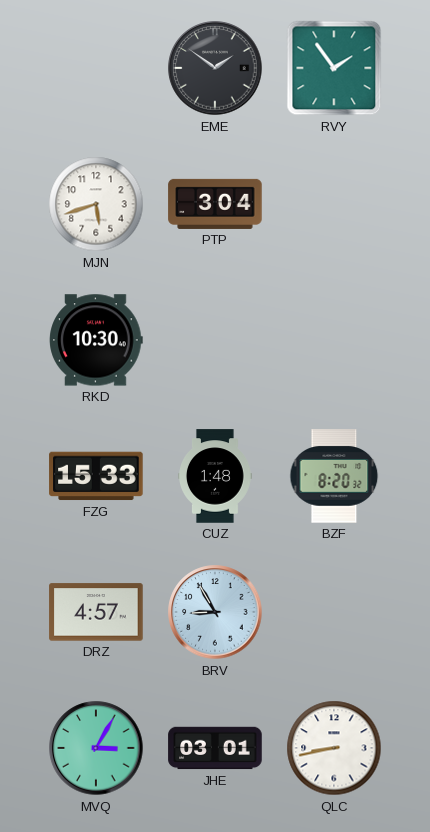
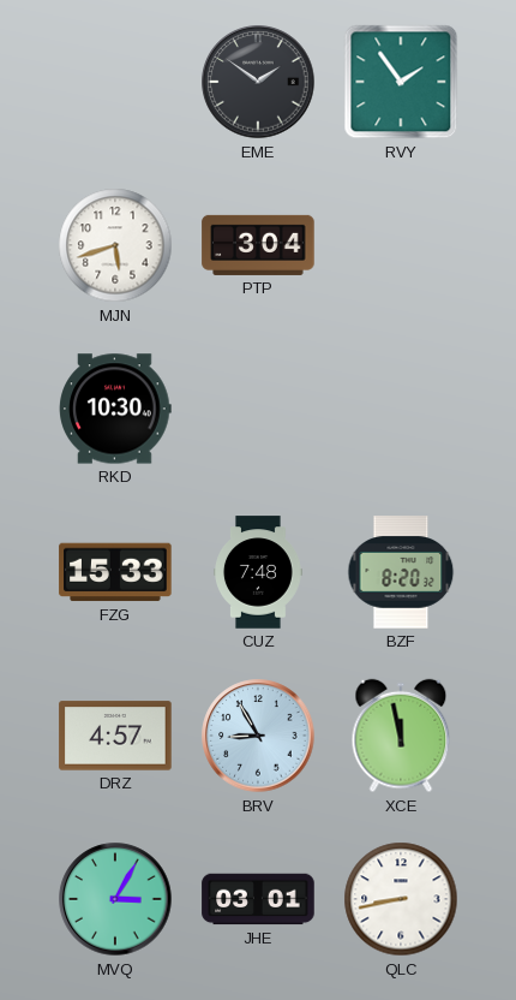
CUZ: 1:48 -> 7:48
XCE: none -> 11:58
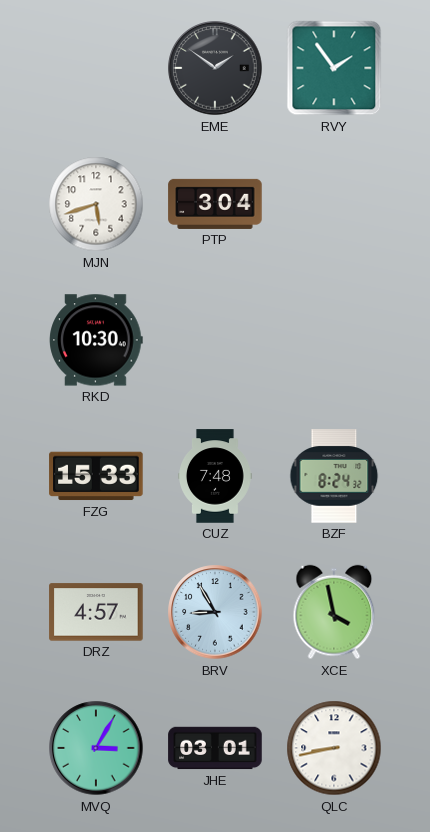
BZF: 8:20 -> 8:24
XCE: 11:58 -> 3:58
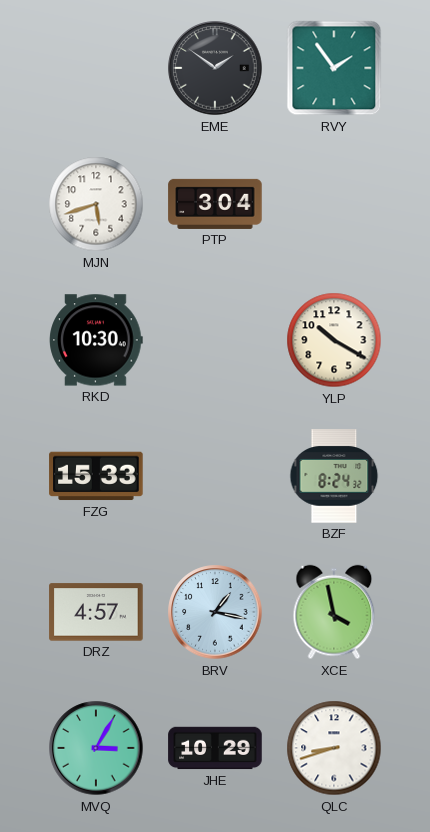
YLP: none -> 10:20
CUZ: 7:48 -> none
BRV: 8:55 -> 1:17
JHE: 03:01 -> 10:29
QLC: 8:43 -> 8:42
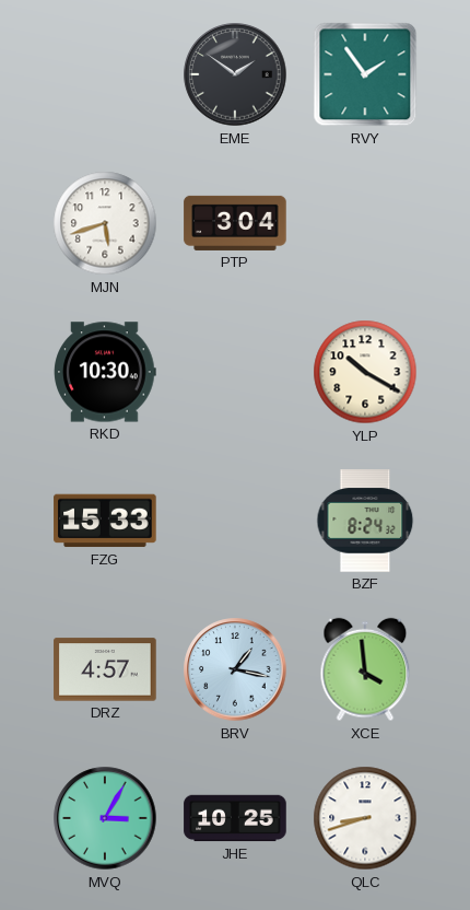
XCE: 3:58 -> 3:59
JHE: 10:29 -> 10:25
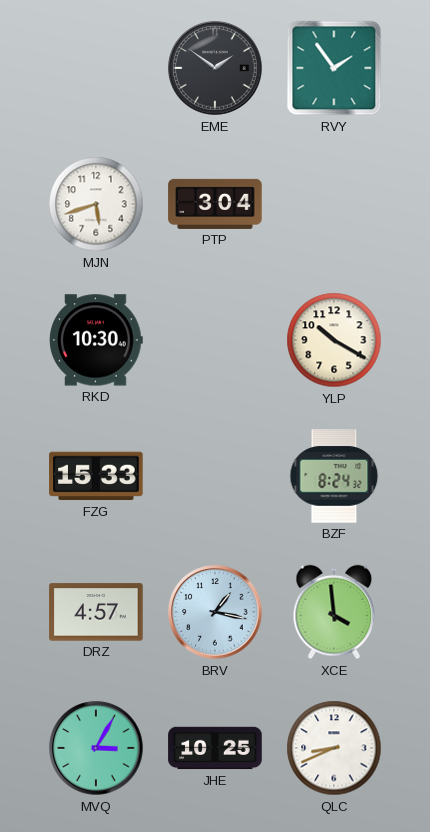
QLC: 8:42 -> 8:41
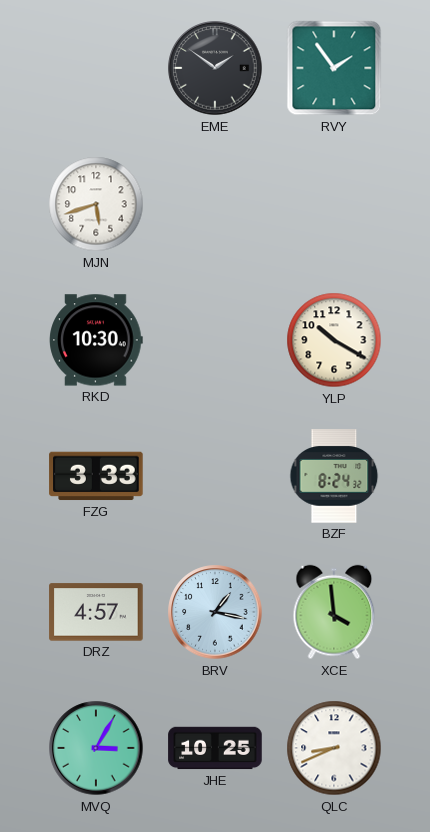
PTP: 3:04 -> none
FZG: 15:33 -> 3:33
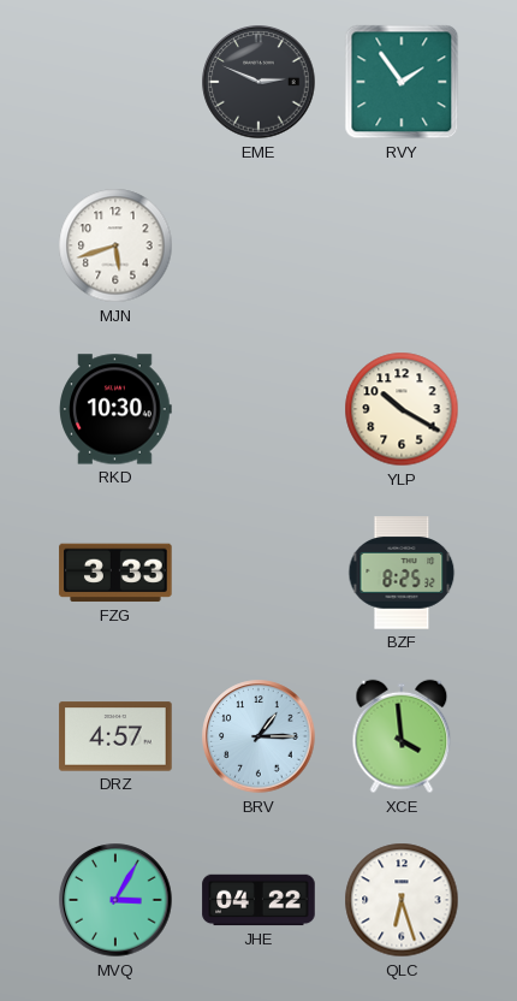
EME: 1:51 -> 2:49
BZF: 8:24 -> 8:25
BRV: 1:17 -> 1:15
JHE: 10:25 -> 04:22
QLC: 8:41 -> 6:27
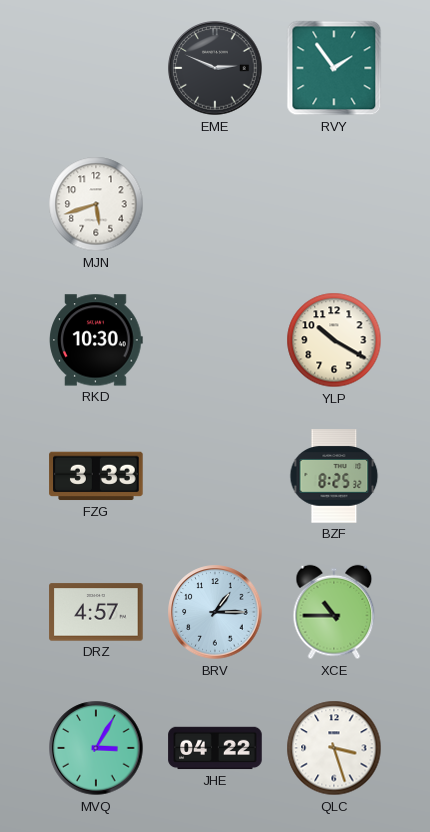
XCE: 3:59 -> 10:45
QLC: 6:27 -> 3:27
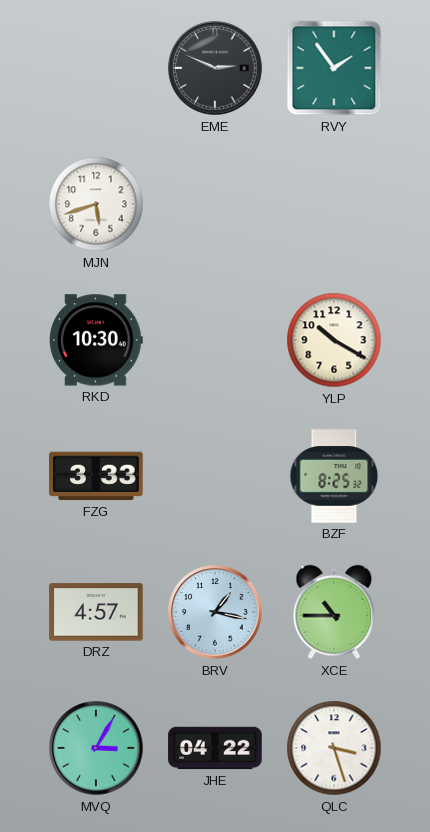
BRV: 1:15 -> 1:17
